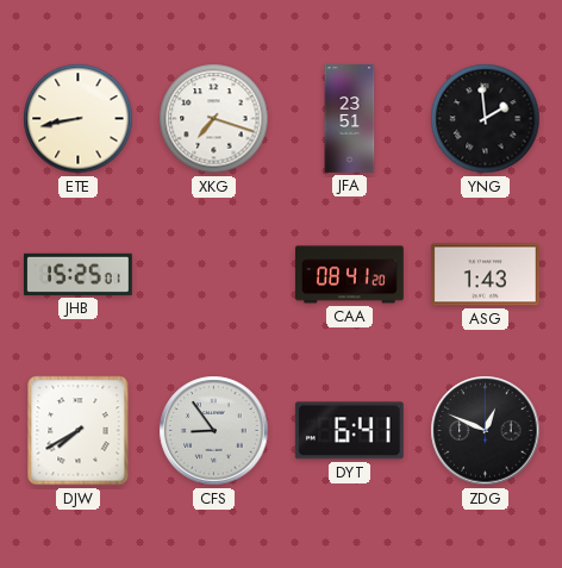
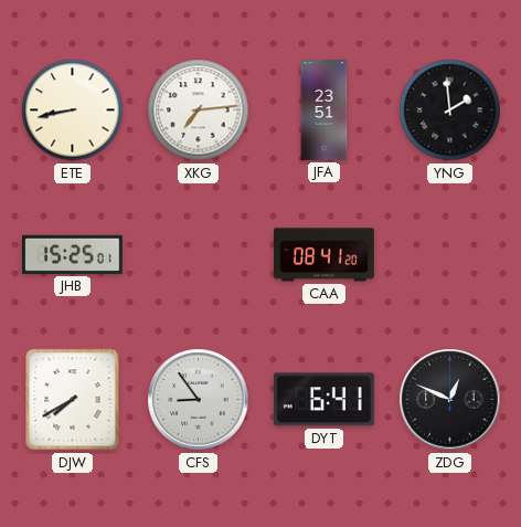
XKG: 7:18 -> 7:14
ASG: 1:43 -> none
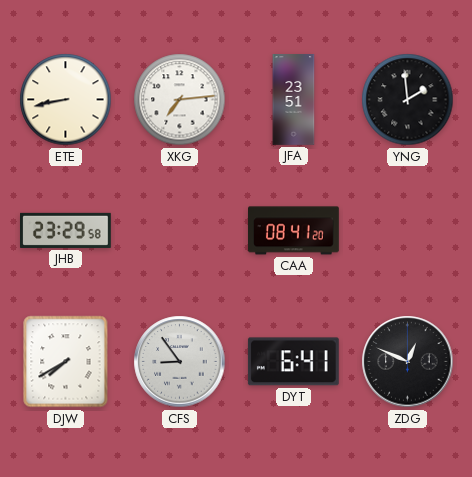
JHB: 15:25 -> 23:29
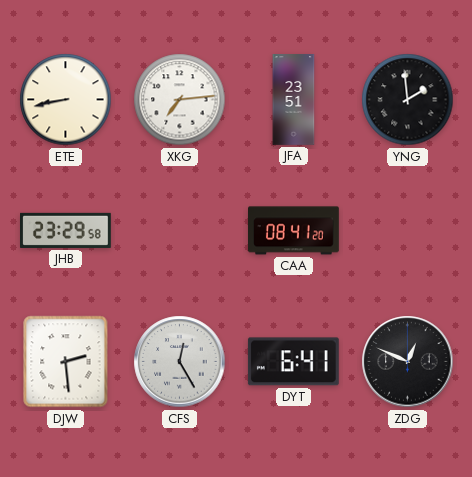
DJW: 7:40 -> 2:29
CFS: 8:54 -> 12:25
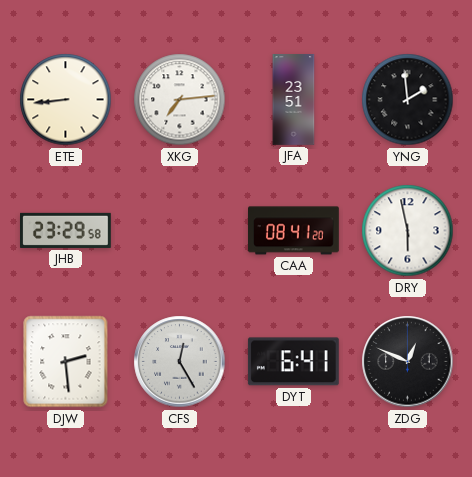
ETE: 8:43 -> 8:44
DRY: none -> 5:58
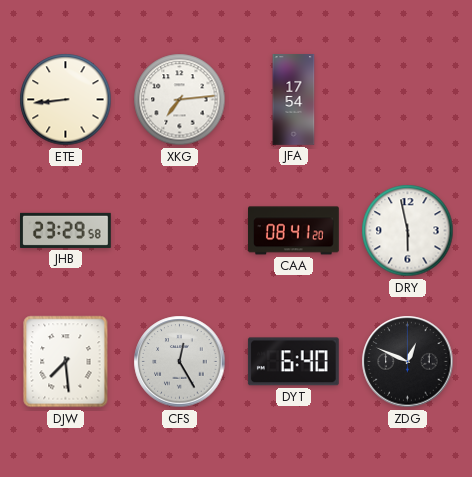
JFA: 23:51 -> 17:54
YNG: 1:59 -> none
DJW: 2:29 -> 7:29
DYT: 6:41 -> 6:40
